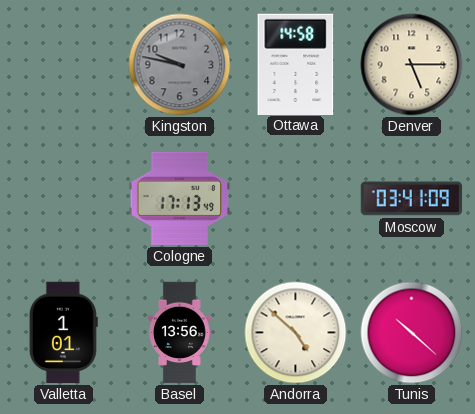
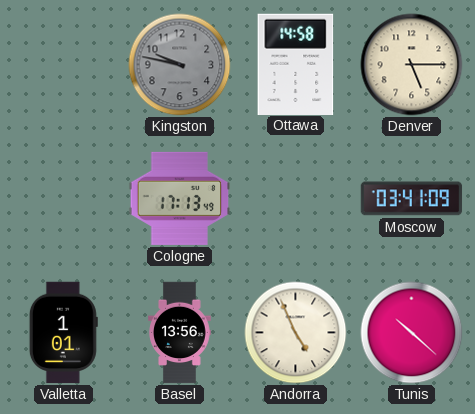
Andorra: 4:52 -> 4:56
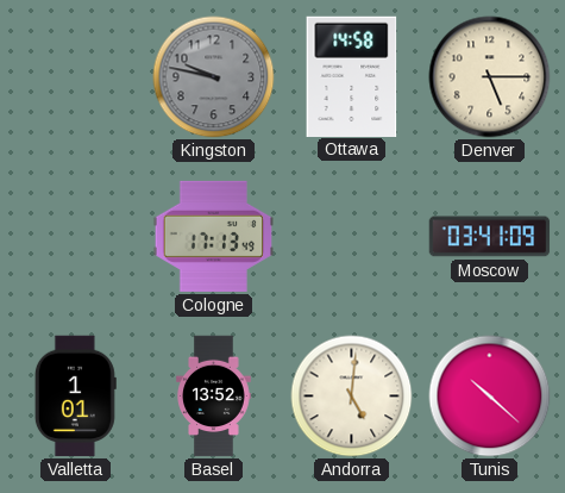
Basel: 13:56 -> 13:52
Andorra: 4:56 -> 5:01
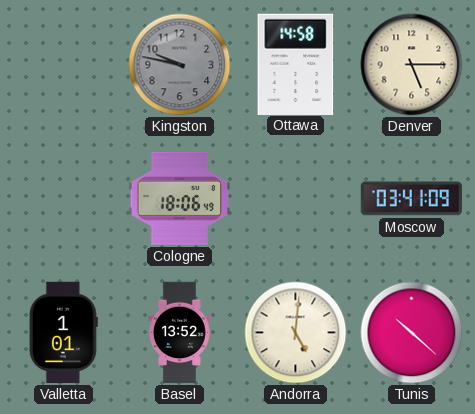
Cologne: 17:13 -> 18:06
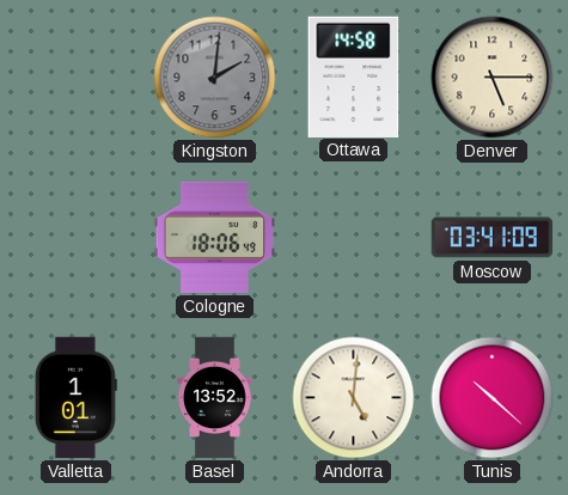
Kingston: 9:47 -> 2:01
